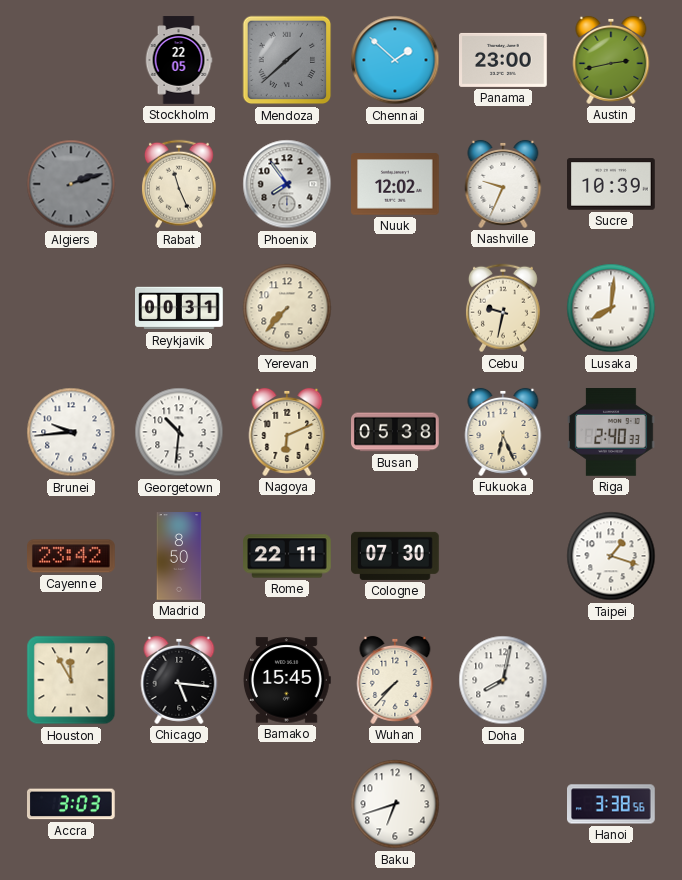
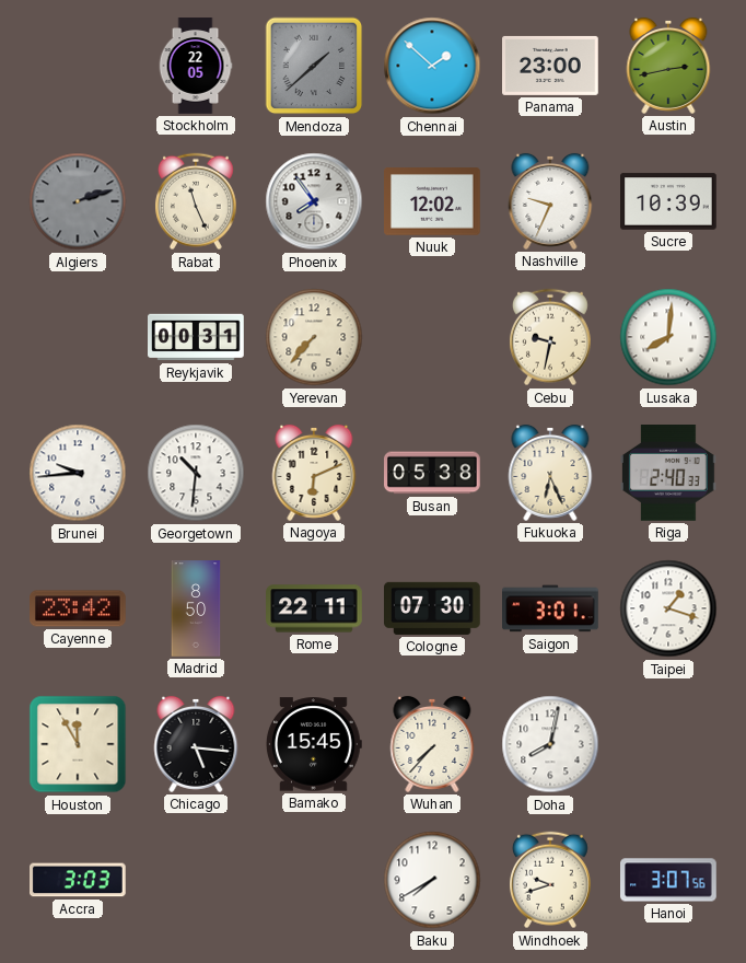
Saigon: none -> 3:01
Baku: 6:42 -> 7:40
Windhoek: none -> 9:42
Hanoi: 3:38 -> 3:07
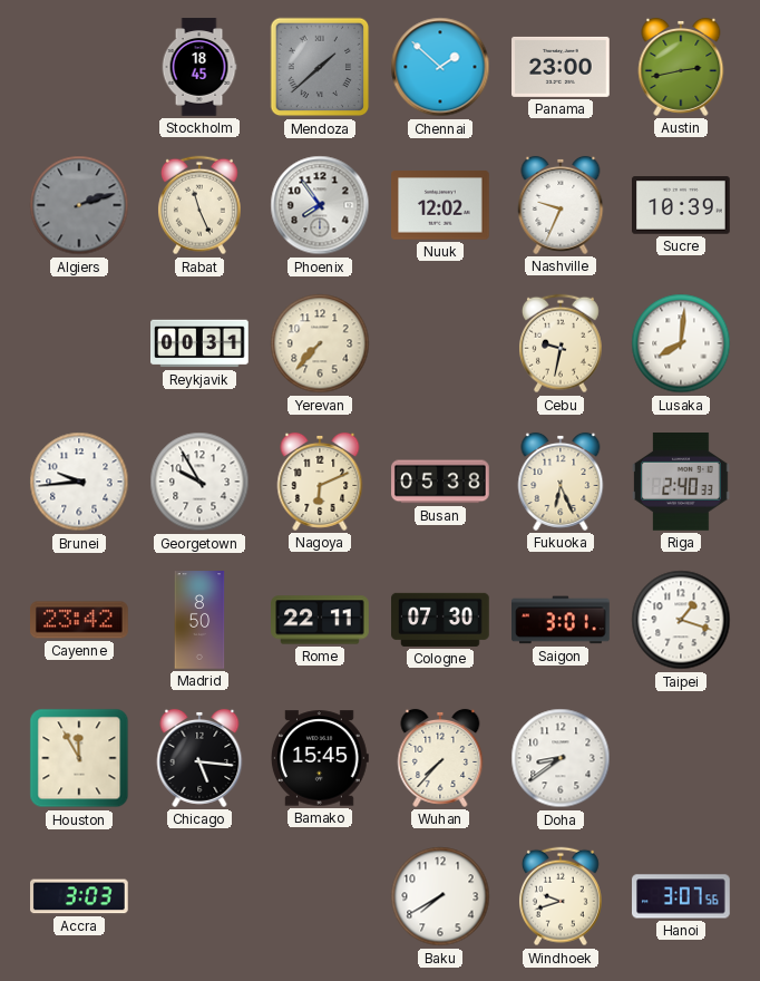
Stockholm: 22:05 -> 18:45
Georgetown: 10:31 -> 9:55
Doha: 8:02 -> 8:39
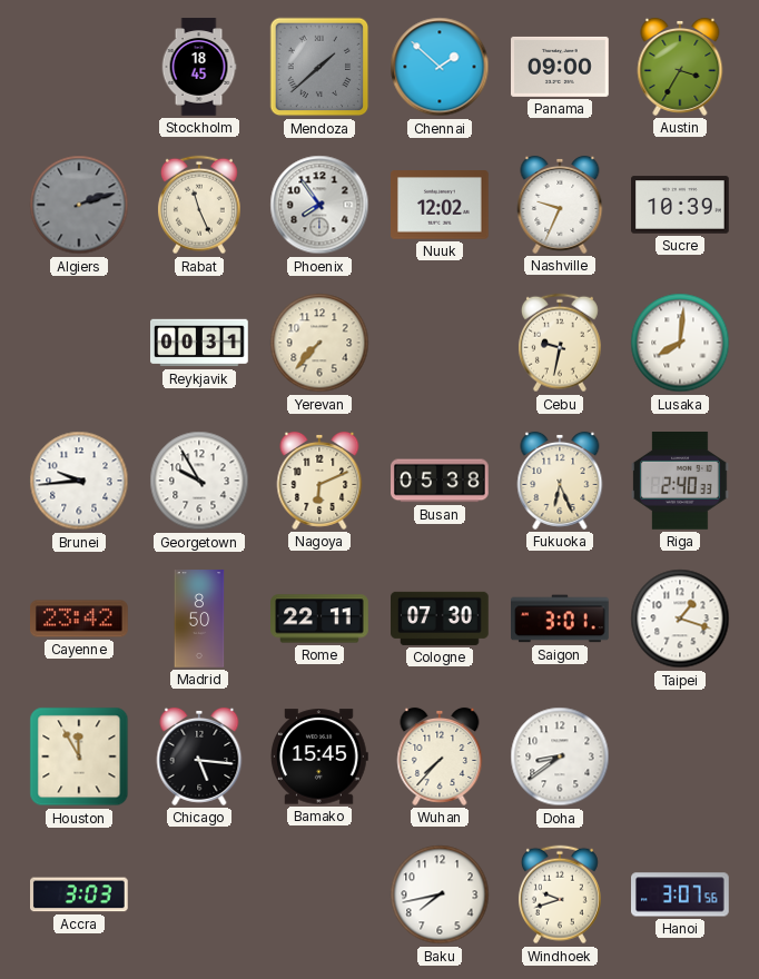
Panama: 23:00 -> 09:00
Austin: 2:43 -> 3:35
Baku: 7:40 -> 7:43
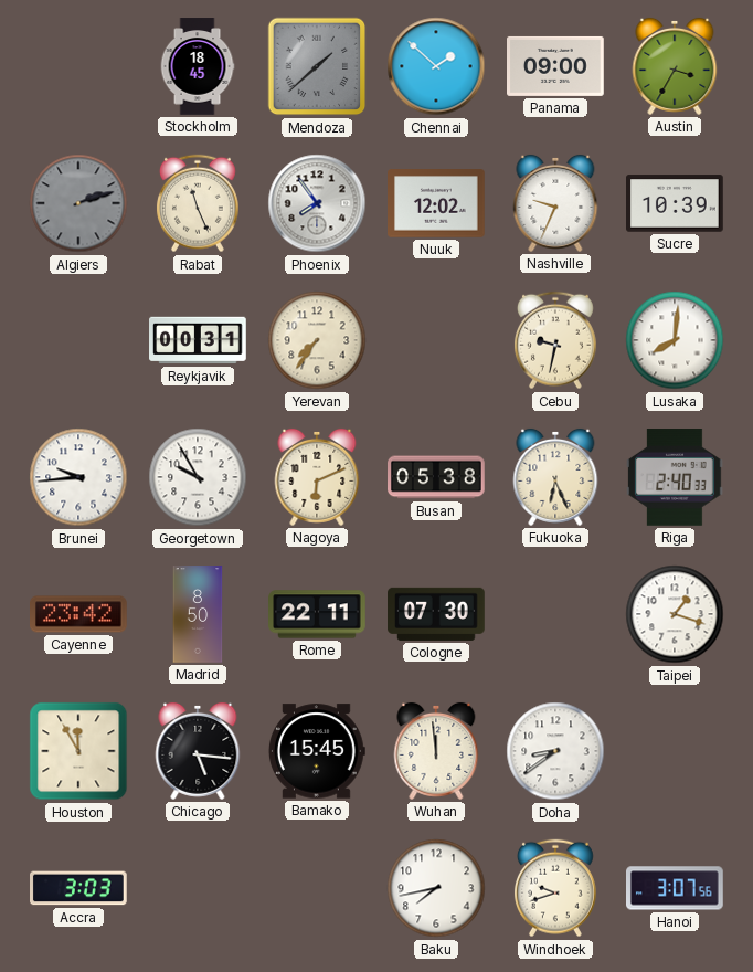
Yerevan: 7:37 -> 7:36
Saigon: 3:01 -> none
Wuhan: 7:37 -> 11:59
